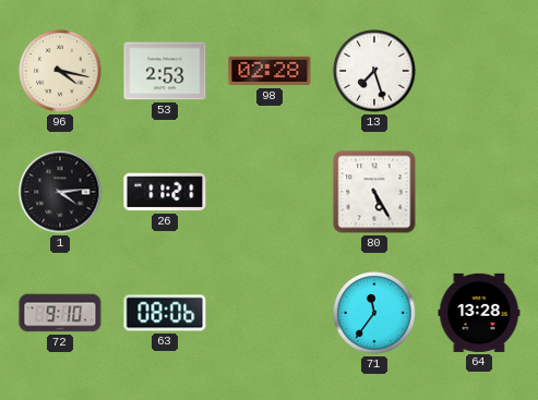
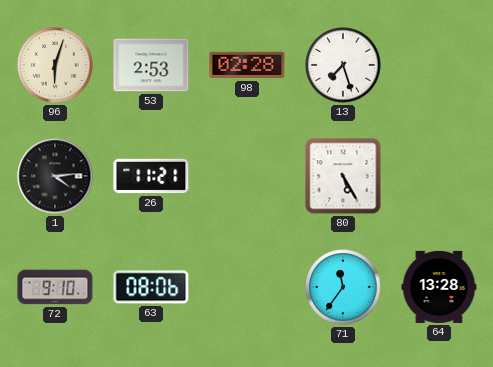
96: 4:17 -> 6:03
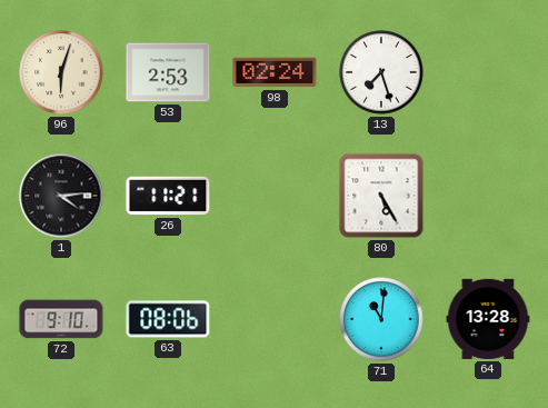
98: 02:28 -> 02:24
71: 11:36 -> 11:01
